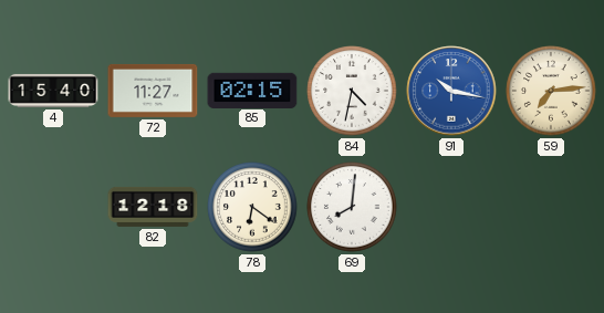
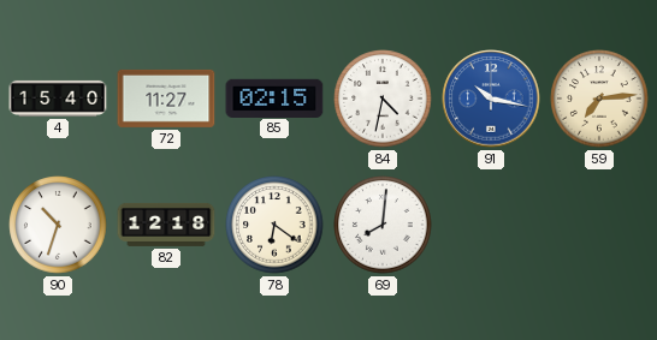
90: none -> 10:33
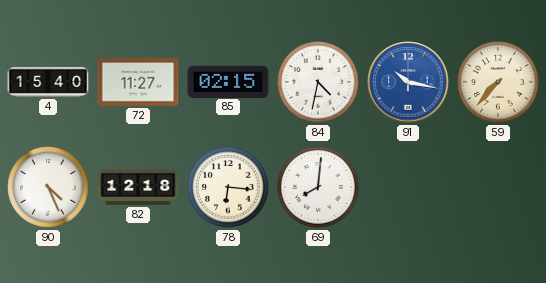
59: 7:14 -> 7:37
90: 10:33 -> 4:26
78: 6:21 -> 6:16
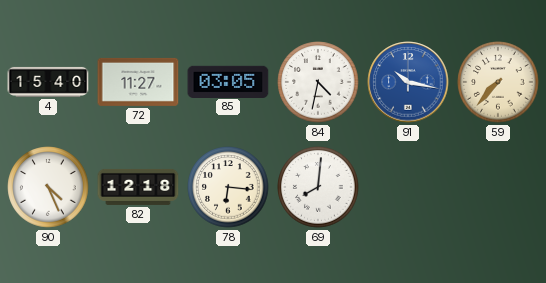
85: 02:15 -> 03:05
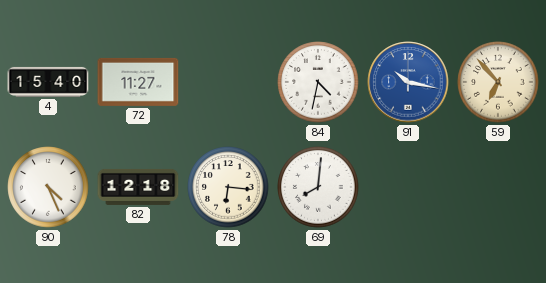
85: 03:05 -> none
59: 7:37 -> 6:53
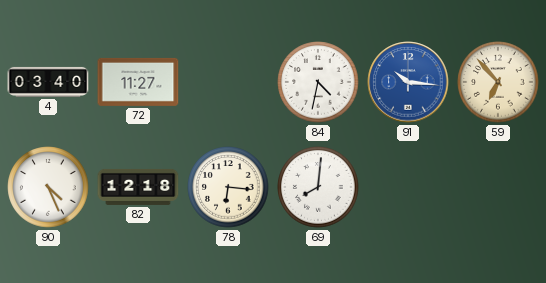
4: 15:40 -> 03:40
91: 10:17 -> 10:16
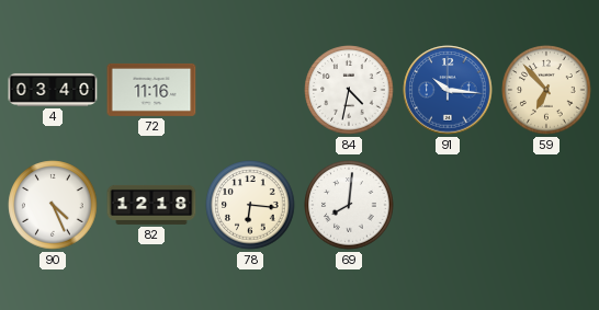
72: 11:27 -> 11:16
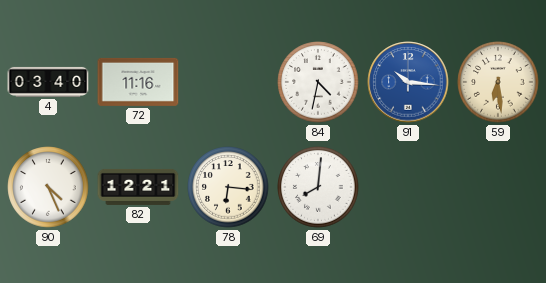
59: 6:53 -> 6:29
82: 12:18 -> 12:21
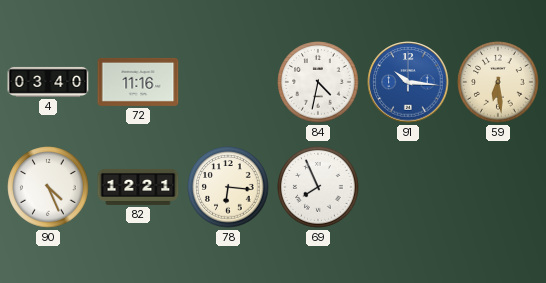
69: 8:01 -> 7:56
